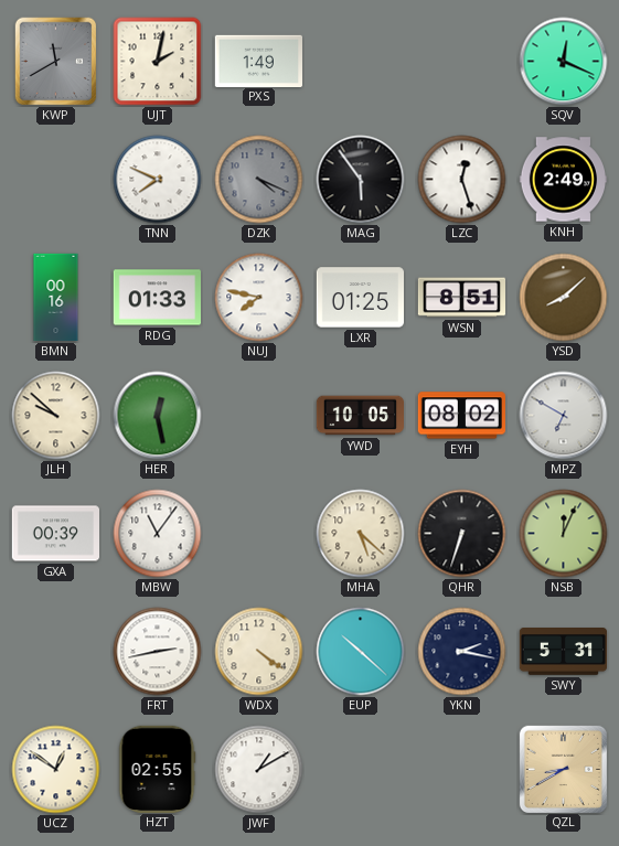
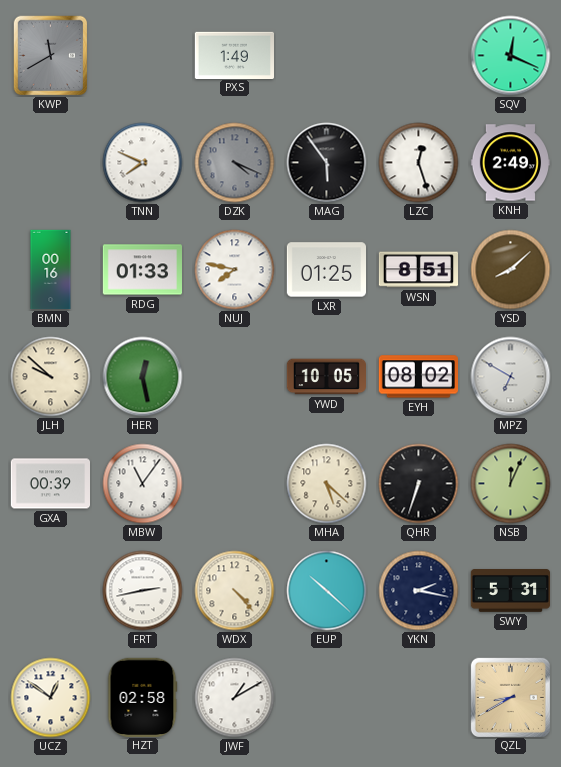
UJT: 2:02 -> none
WDX: 4:21 -> 4:23
HZT: 02:55 -> 02:58
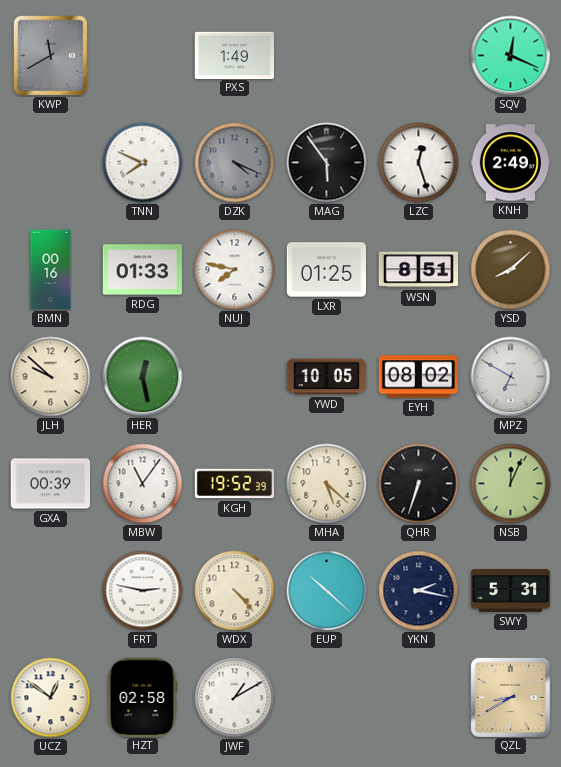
KGH: none -> 19:52
FRT: 2:43 -> 2:47
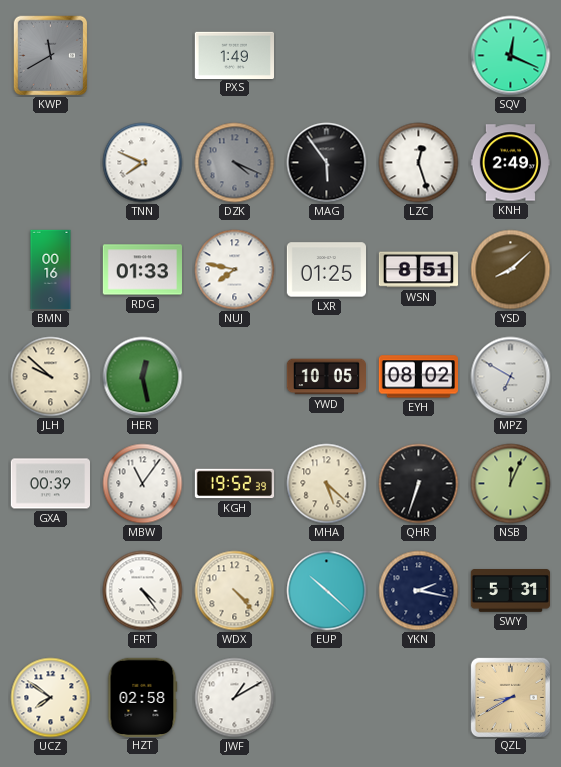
FRT: 2:47 -> 4:24
UCZ: 12:51 -> 7:51
